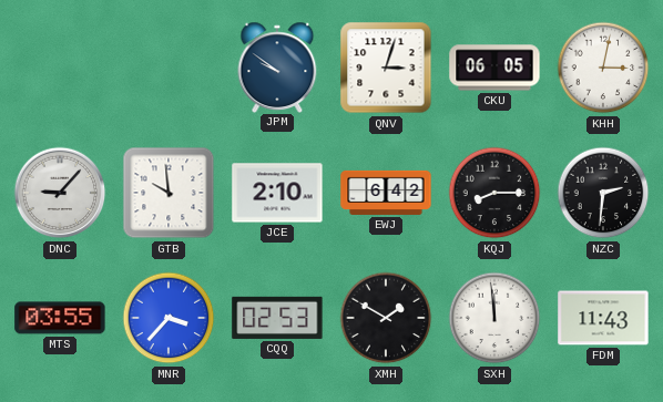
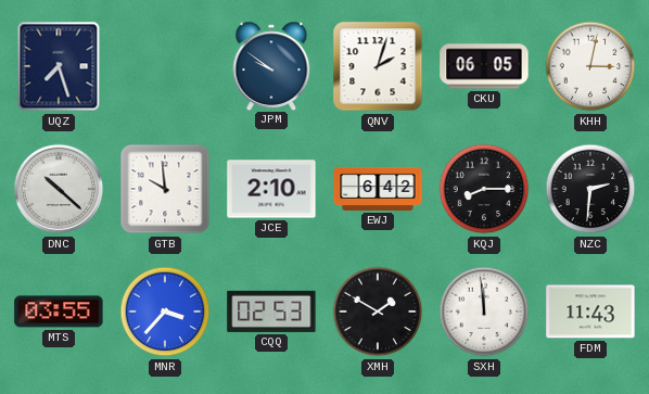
UQZ: none -> 7:27
QNV: 3:03 -> 2:03
DNC: 9:07 -> 10:22
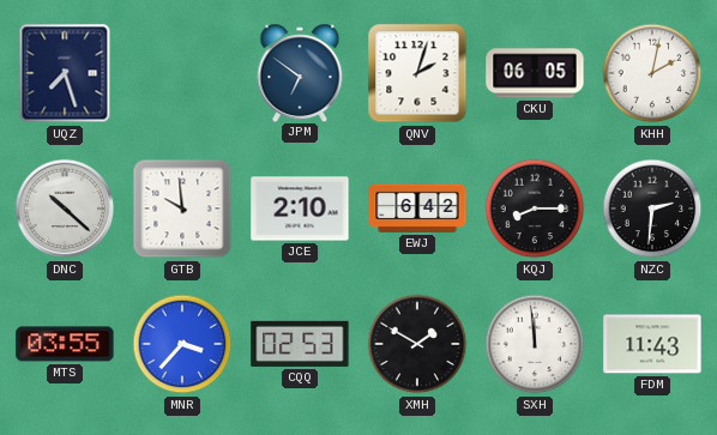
JPM: 9:51 -> 6:51
KHH: 3:02 -> 2:02
